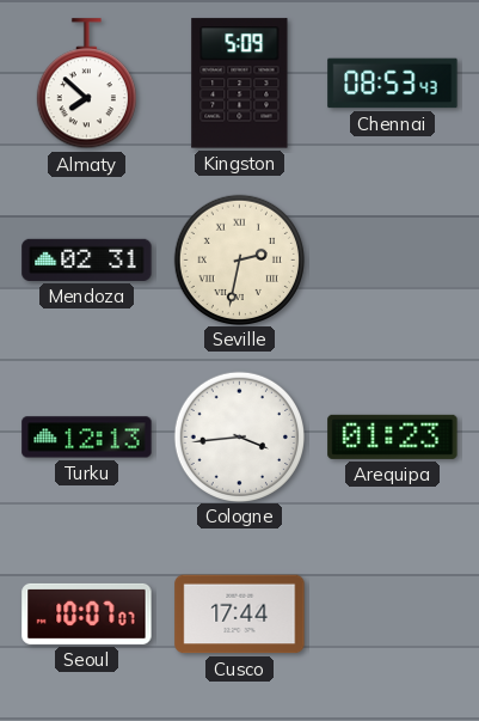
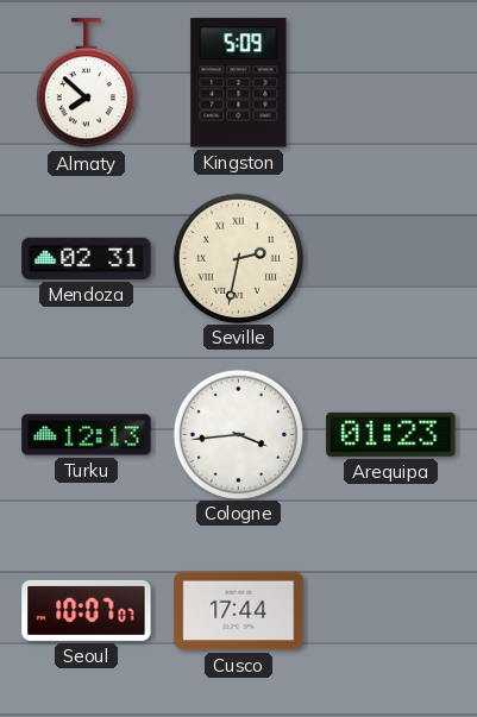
Chennai: 08:53 -> none
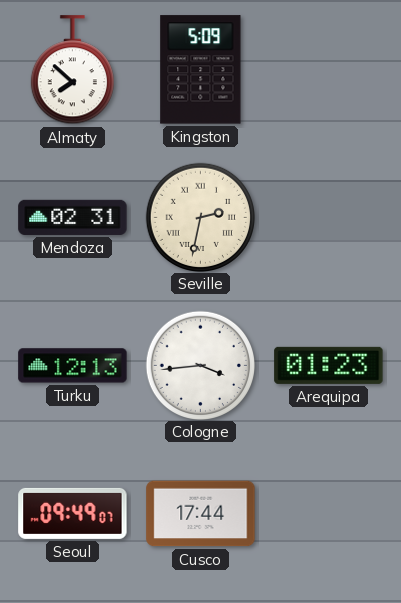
Seoul: 10:07 -> 09:49
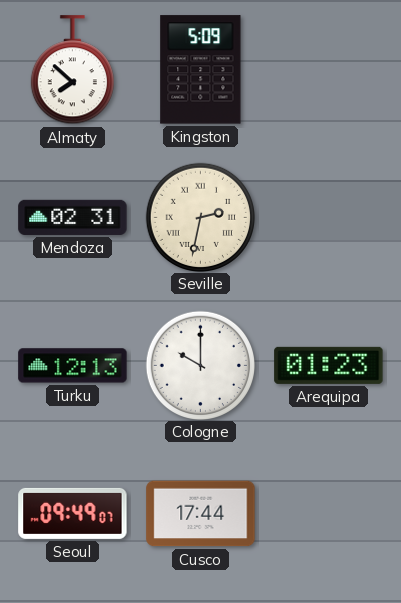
Cologne: 3:44 -> 10:00
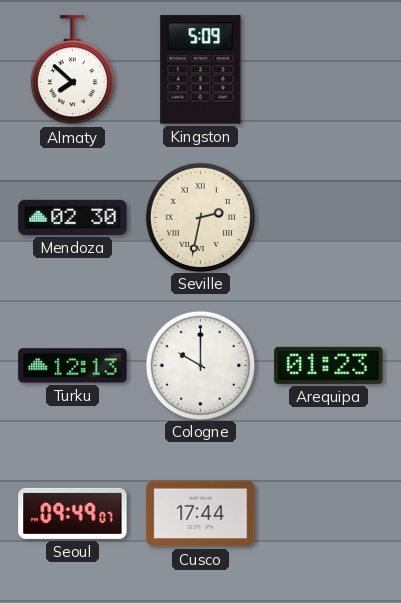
Mendoza: 02:31 -> 02:30
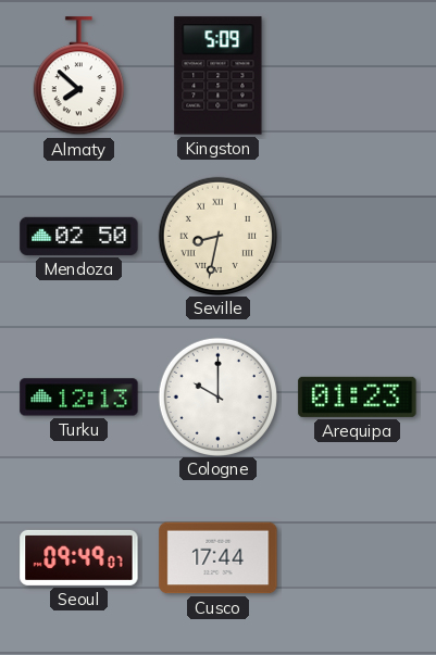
Mendoza: 02:30 -> 02:50
Seville: 2:32 -> 8:32
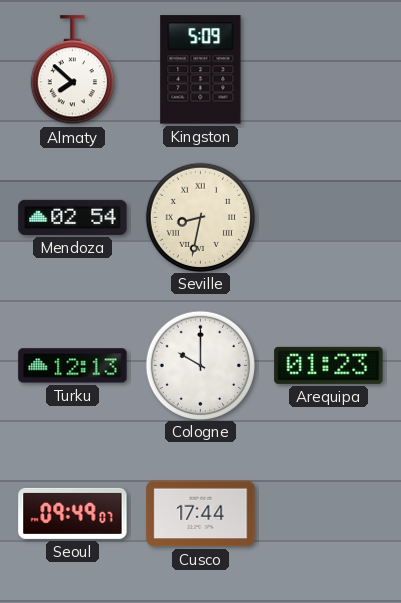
Mendoza: 02:50 -> 02:54
